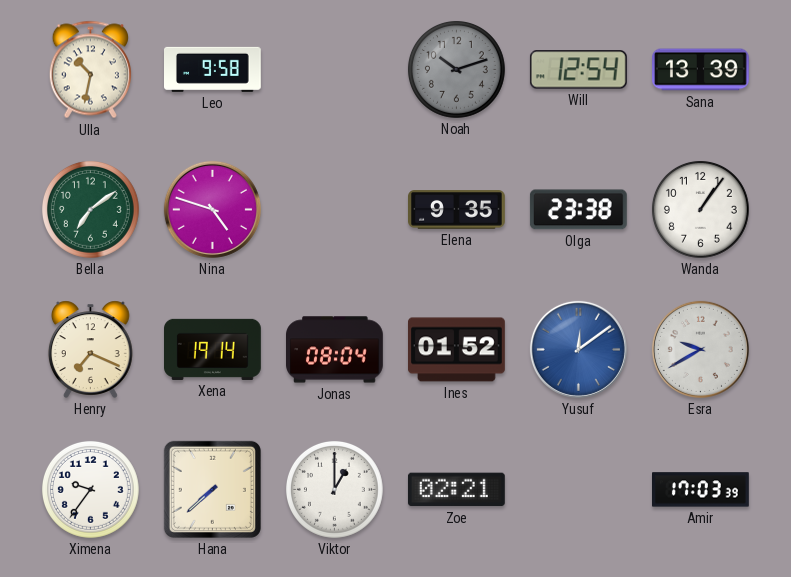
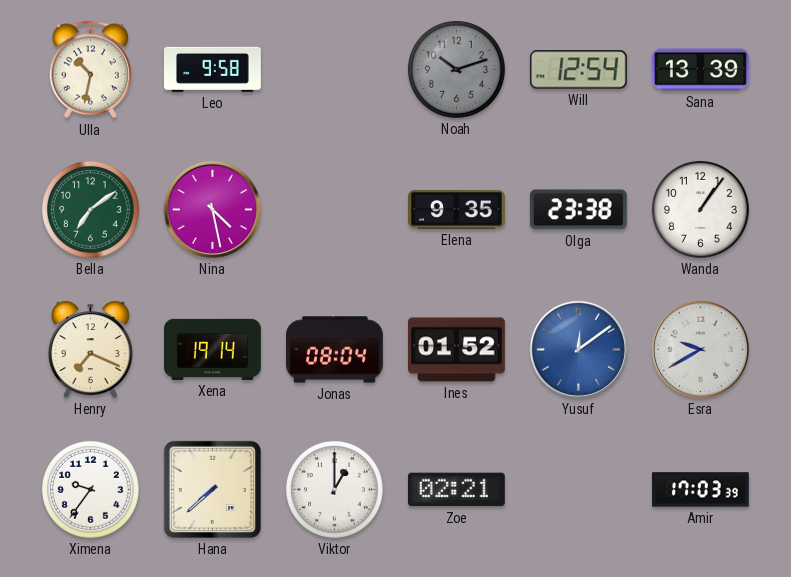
Nina: 4:48 -> 4:28
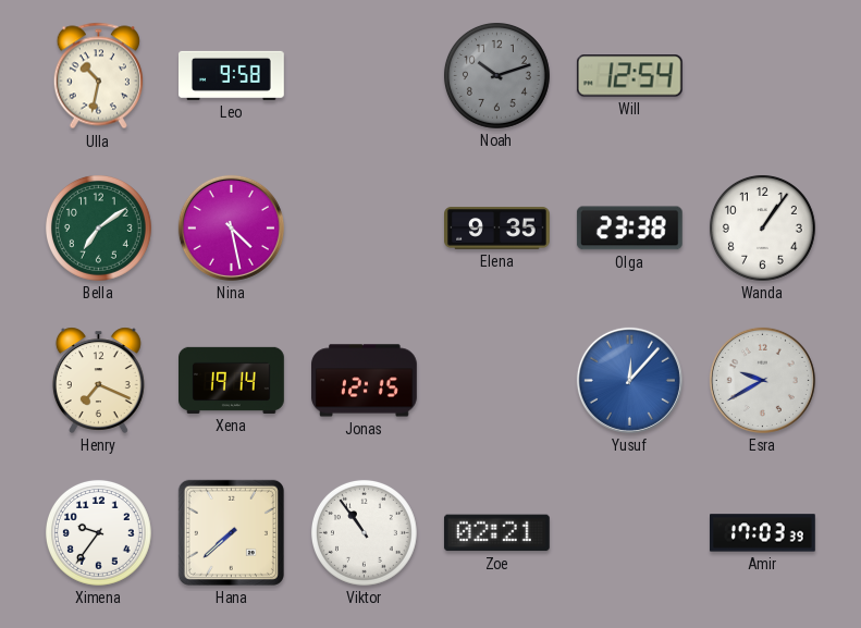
Sana: 13:39 -> none
Jonas: 08:04 -> 12:15
Ines: 01:52 -> none
Yusuf: 12:09 -> 12:07
Viktor: 1:00 -> 10:54
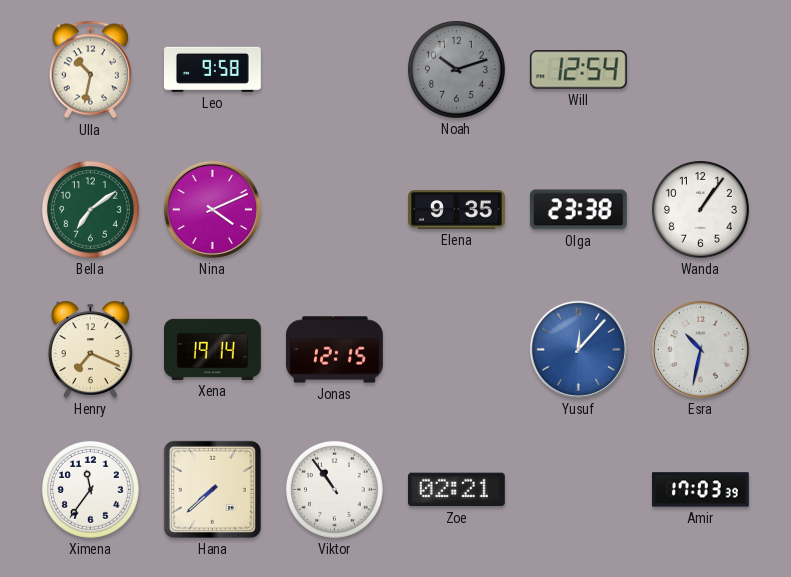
Nina: 4:28 -> 4:11
Esra: 9:40 -> 10:32
Ximena: 9:36 -> 11:36
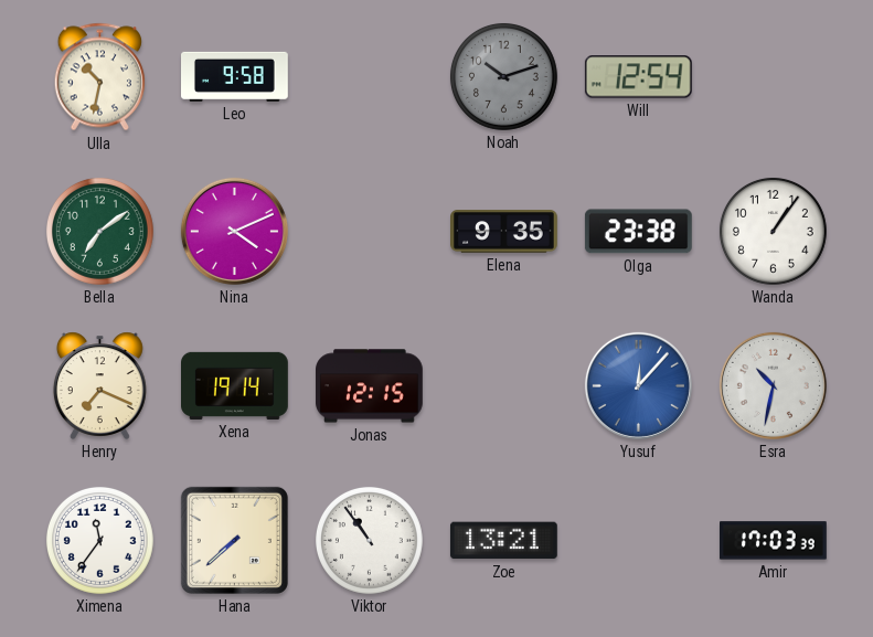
Zoe: 02:21 -> 13:21
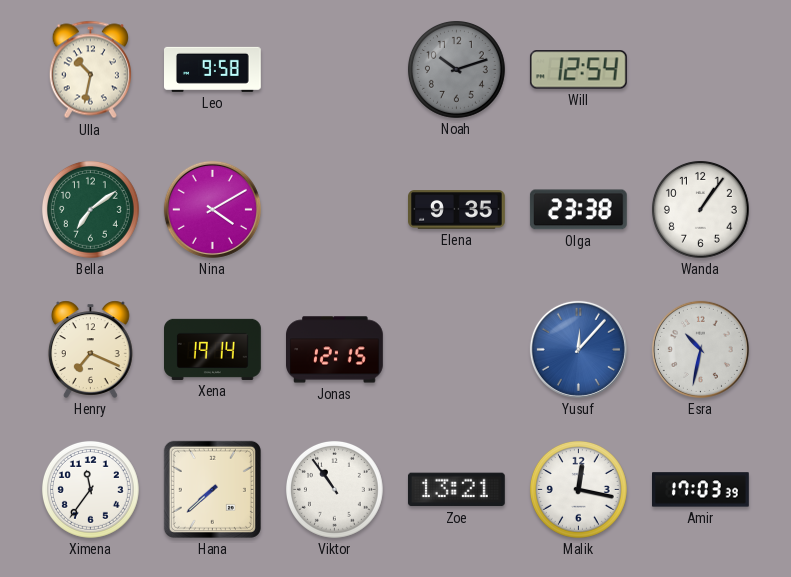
Nina: 4:11 -> 4:10
Malik: none -> 12:17
